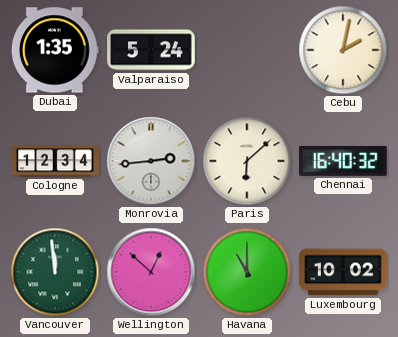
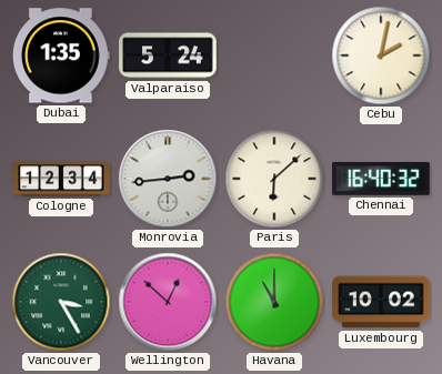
Vancouver: 11:59 -> 3:25
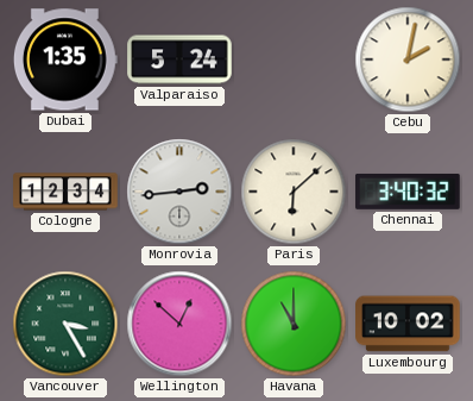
Chennai: 16:40 -> 3:40
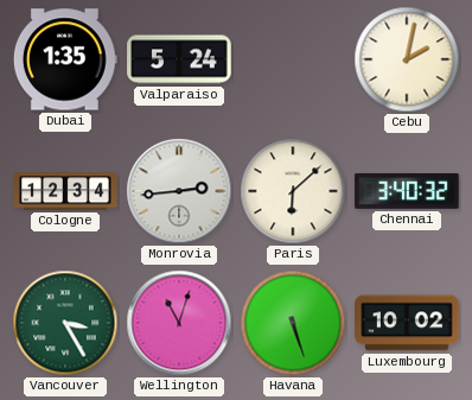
Wellington: 12:52 -> 11:03
Havana: 11:00 -> 5:27
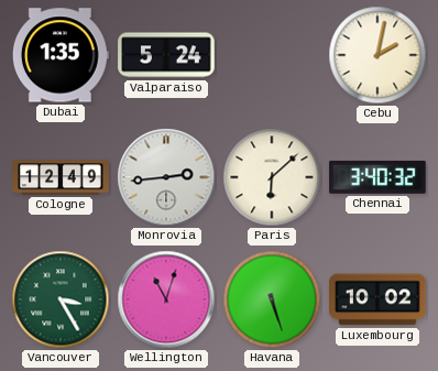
Cologne: 12:34 -> 12:49
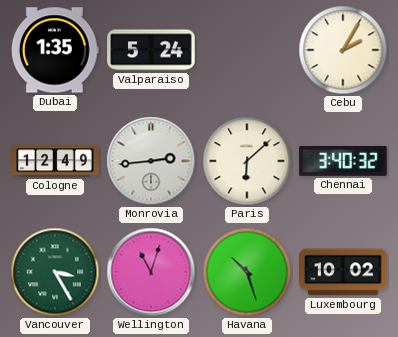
Cebu: 2:02 -> 2:05
Havana: 5:27 -> 10:27
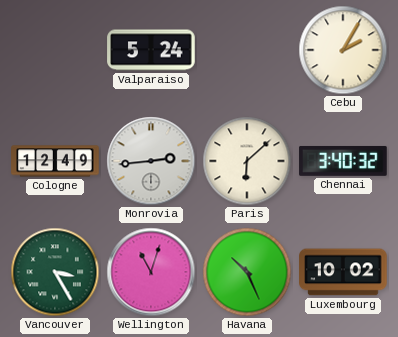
Dubai: 1:35 -> none
Havana: 10:27 -> 10:26
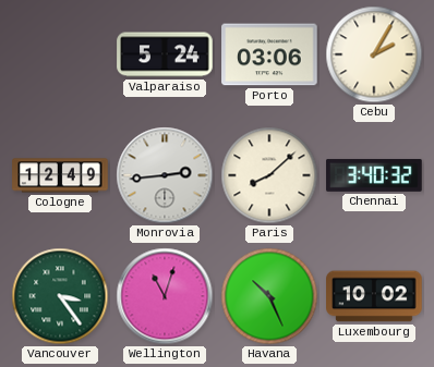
Porto: none -> 03:06
Paris: 6:08 -> 8:08
Vancouver: 3:25 -> 3:24
